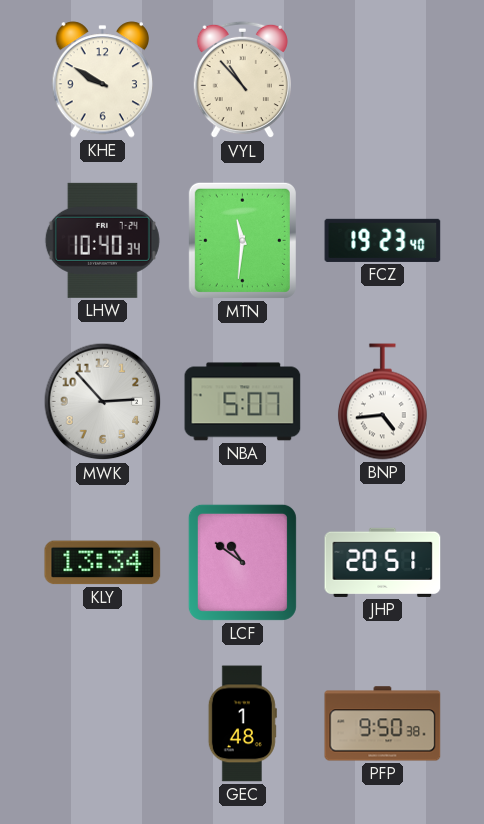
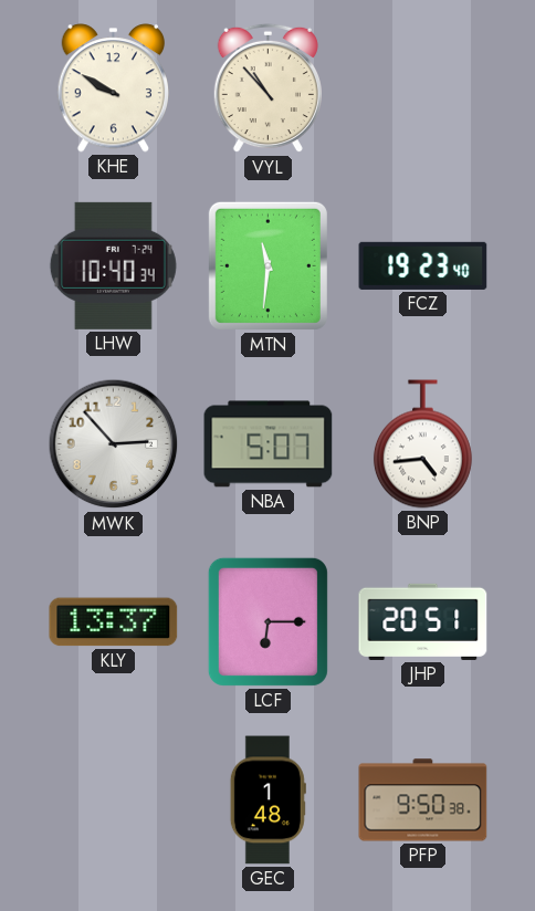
KLY: 13:34 -> 13:37
LCF: 10:51 -> 6:15
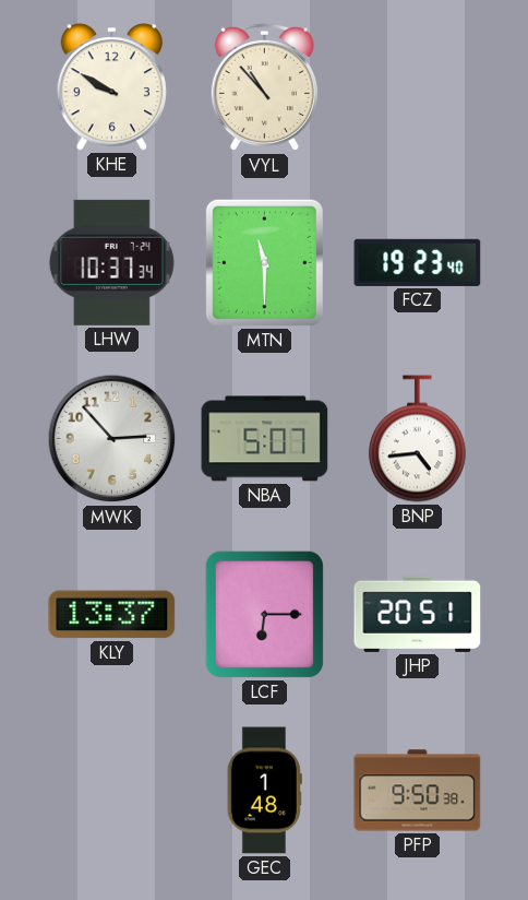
LHW: 10:40 -> 10:37
MTN: 11:31 -> 11:30
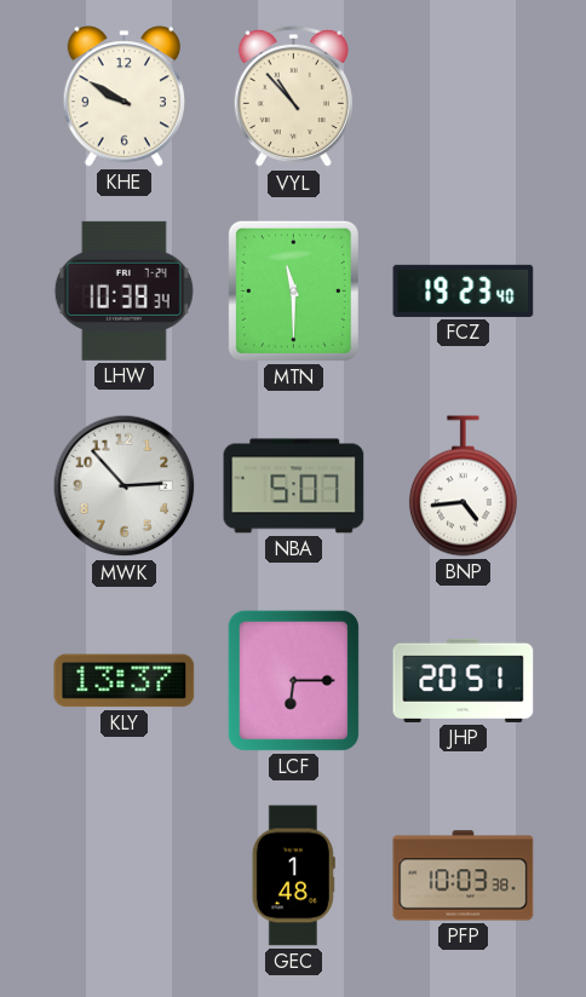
LHW: 10:37 -> 10:38
PFP: 9:50 -> 10:03
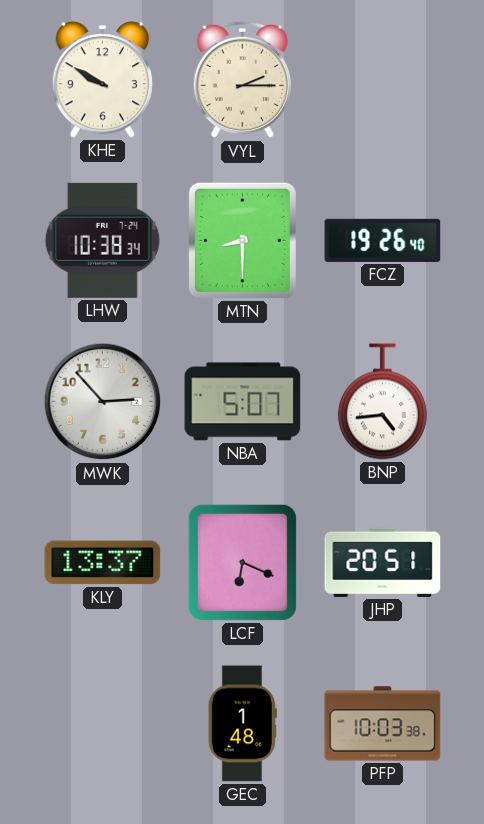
VYL: 10:53 -> 2:15
MTN: 11:30 -> 8:30
FCZ: 19:23 -> 19:26
LCF: 6:15 -> 6:19
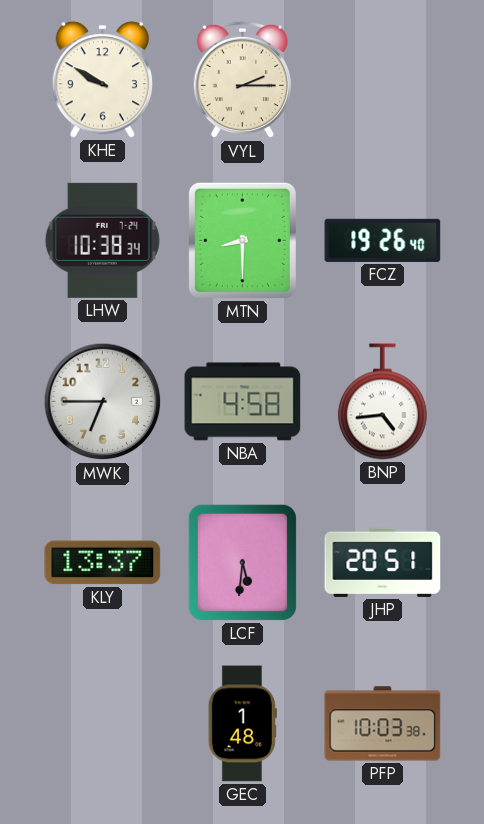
MWK: 2:53 -> 6:45
NBA: 5:07 -> 4:58
LCF: 6:19 -> 5:31
